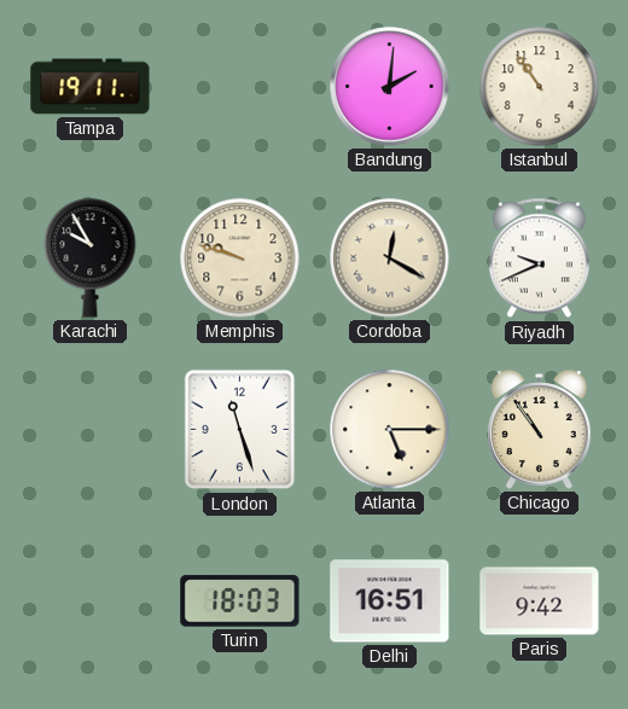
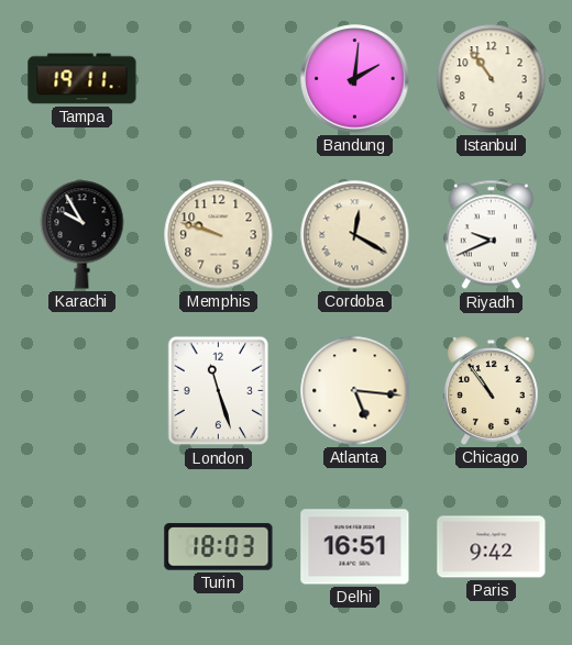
Atlanta: 5:15 -> 5:16
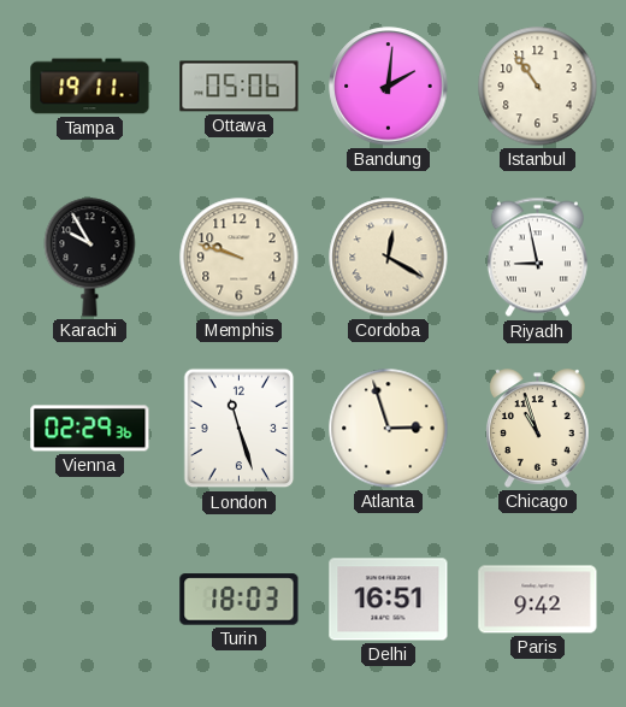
Ottawa: none -> 05:06
Riyadh: 9:41 -> 8:58
Vienna: none -> 02:29
Atlanta: 5:16 -> 2:57
Chicago: 10:54 -> 10:57
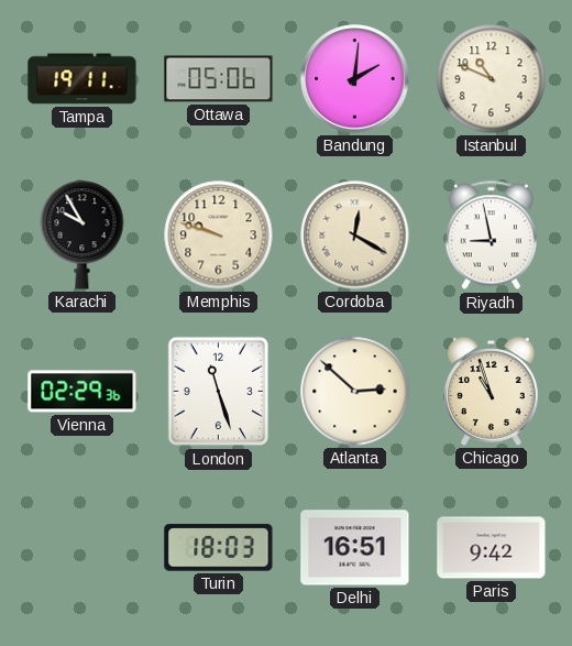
Istanbul: 10:54 -> 10:49
Atlanta: 2:57 -> 2:52
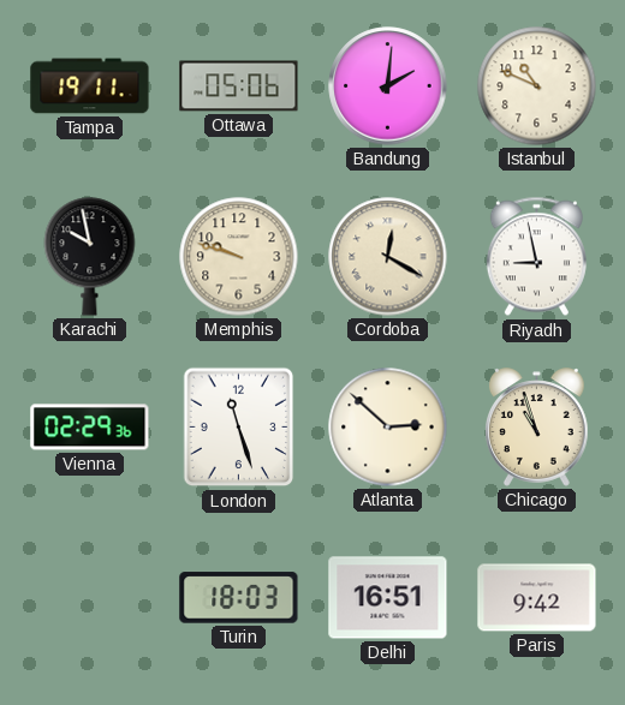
Karachi: 9:55 -> 9:58
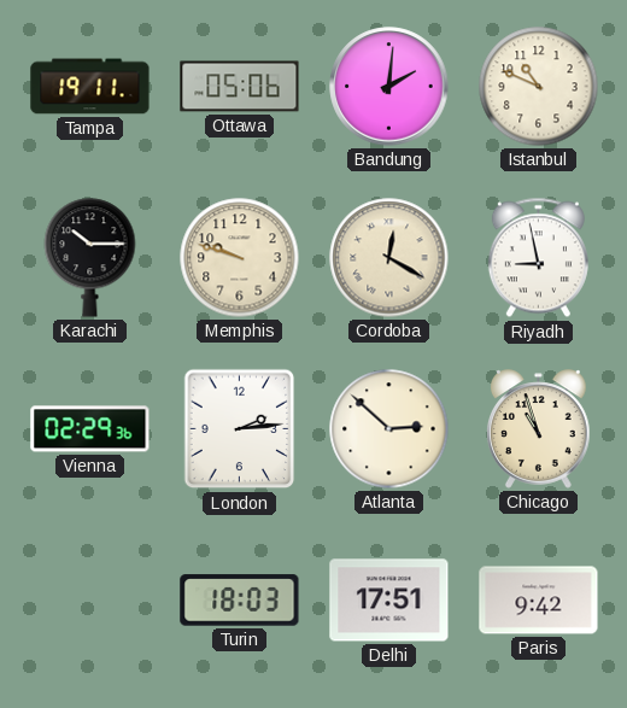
Karachi: 9:58 -> 10:15
London: 11:27 -> 2:14
Delhi: 16:51 -> 17:51
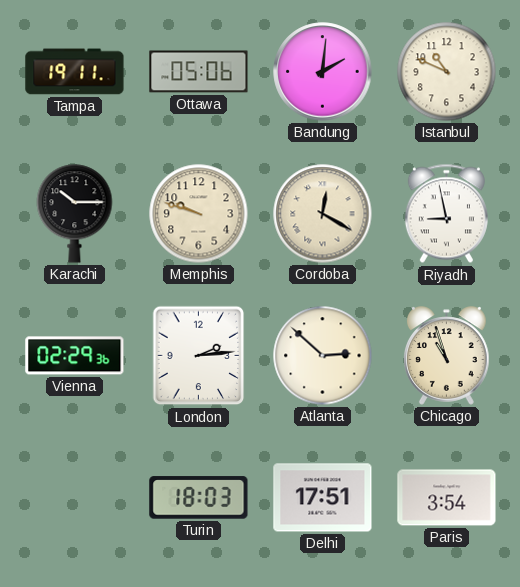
Paris: 9:42 -> 3:54
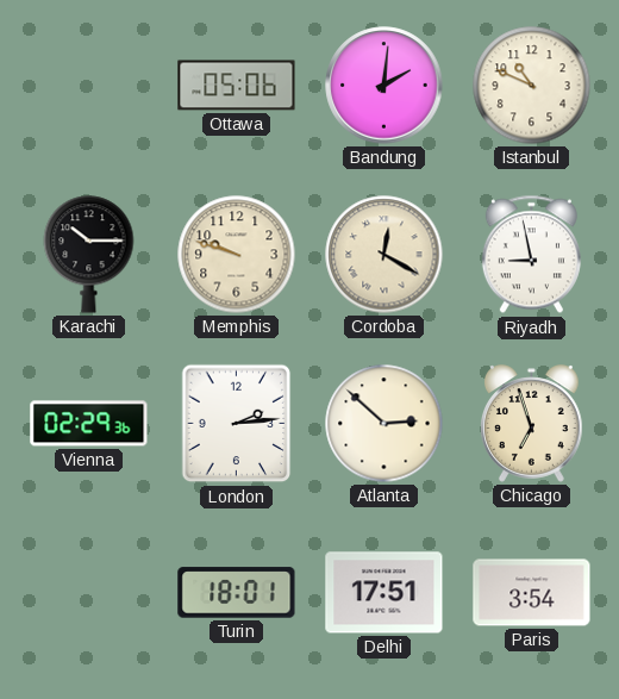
Tampa: 19:11 -> none
Chicago: 10:57 -> 6:57
Turin: 18:03 -> 18:01
